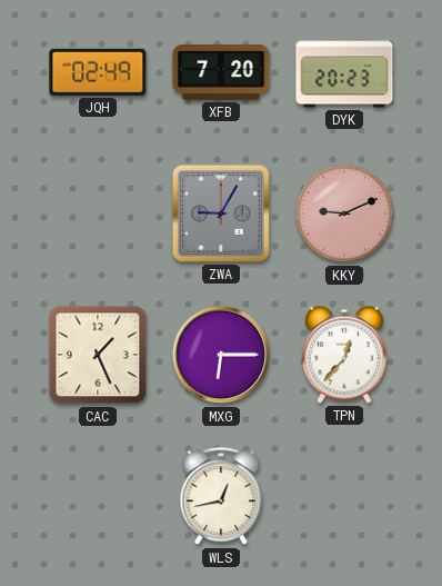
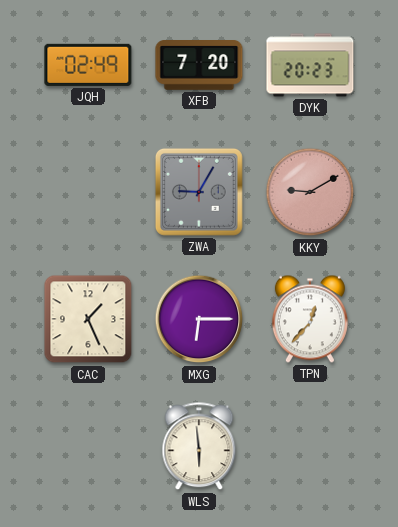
KKY: 9:11 -> 9:10
WLS: 12:43 -> 5:59
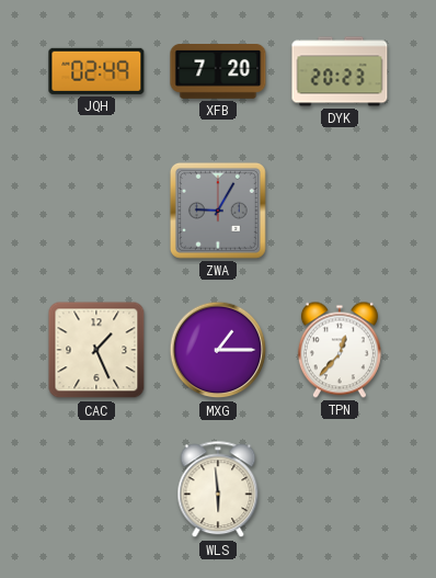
KKY: 9:10 -> none
MXG: 6:15 -> 1:15
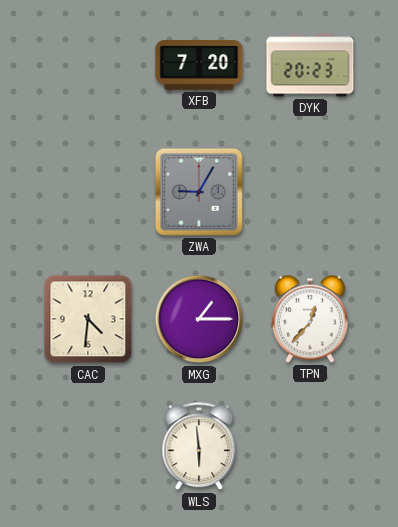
JQH: 02:49 -> none
CAC: 1:26 -> 4:31
